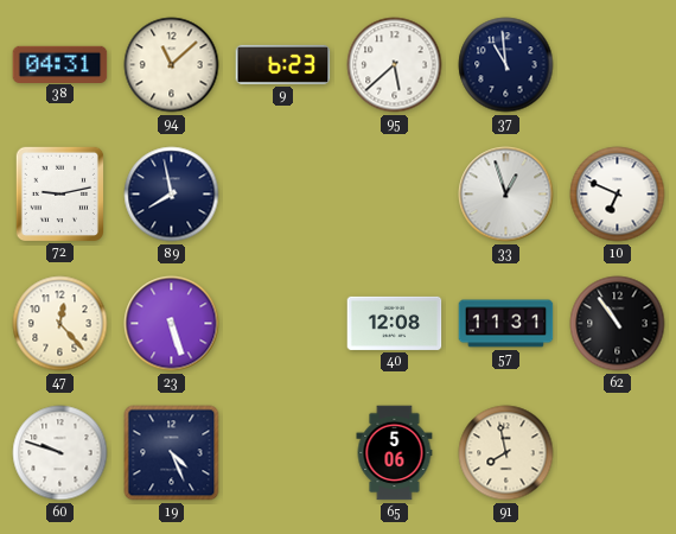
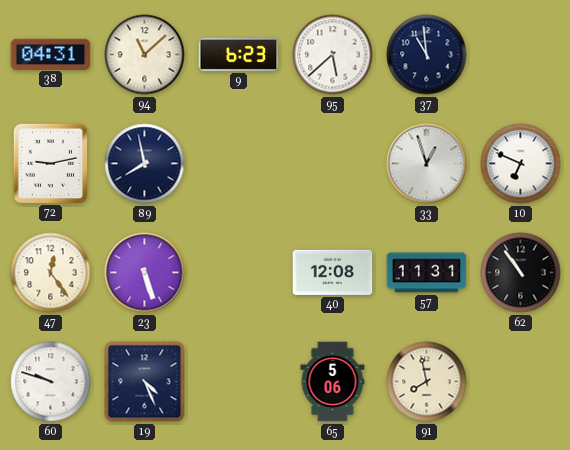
47: 12:23 -> 12:24
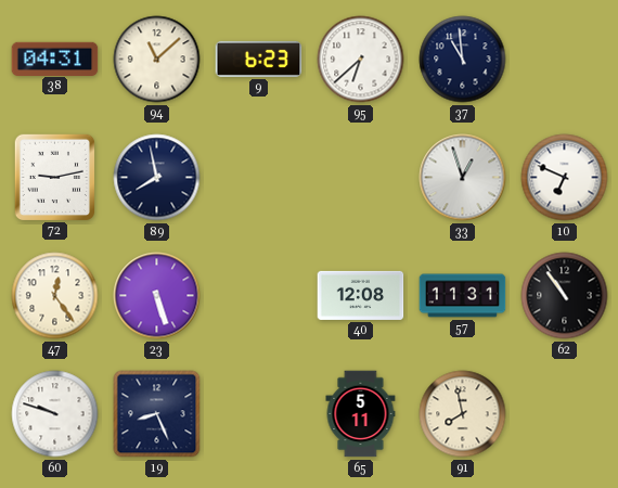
95: 5:38 -> 6:38
19: 4:26 -> 8:26
65: 5:06 -> 5:11
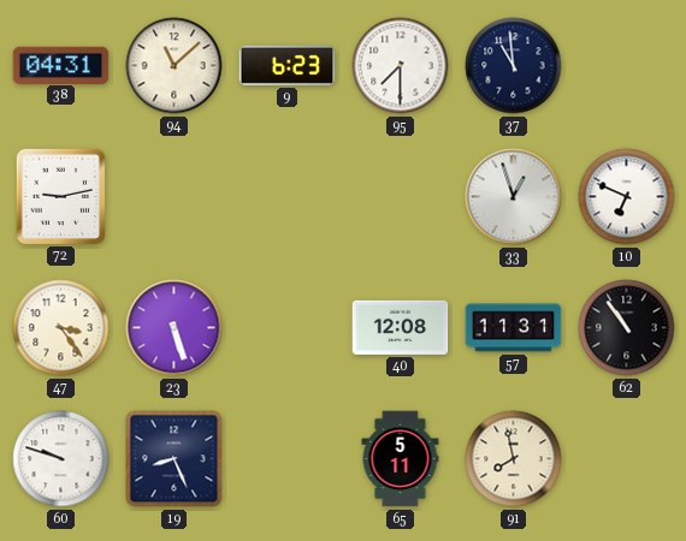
95: 6:38 -> 7:30
89: 7:58 -> none
47: 12:24 -> 3:24
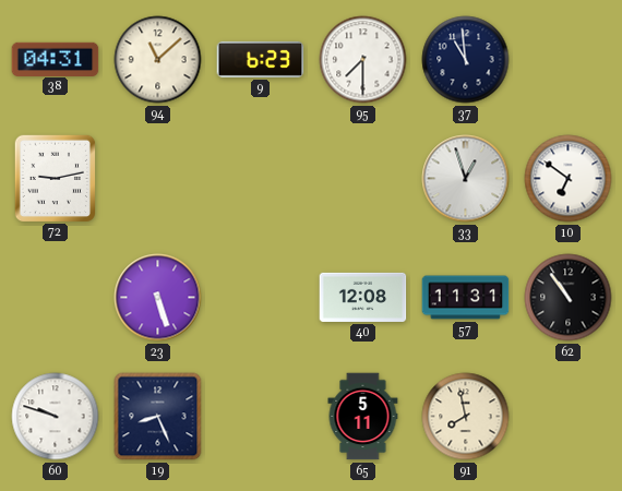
10: 6:49 -> 6:51
47: 3:24 -> none
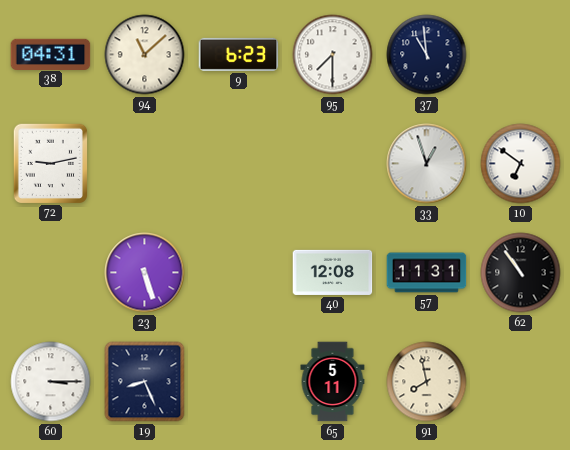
60: 9:48 -> 3:15
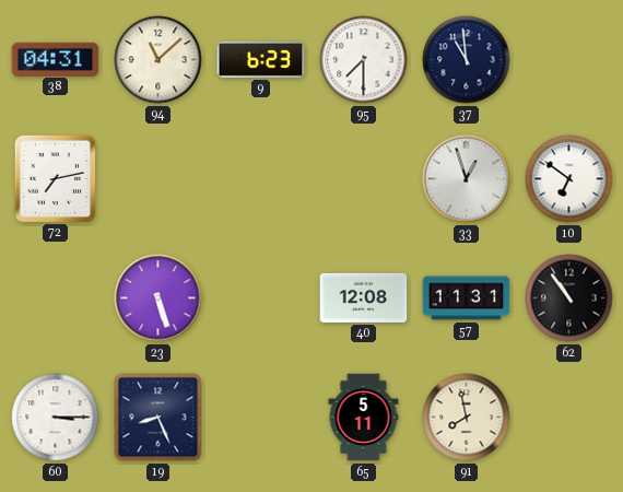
72: 9:13 -> 7:13
